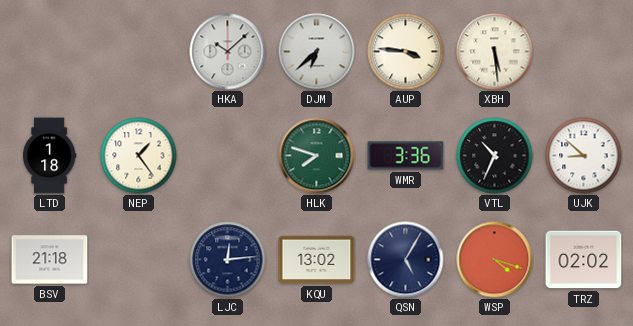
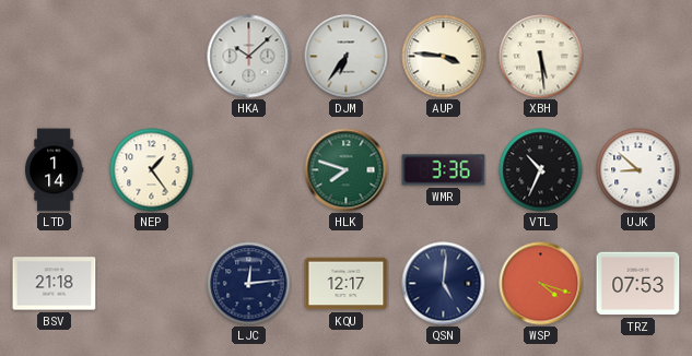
DJM: 6:38 -> 6:36
LTD: 1:18 -> 1:14
KQU: 13:02 -> 12:17
QSN: 5:05 -> 5:01
TRZ: 02:02 -> 07:53
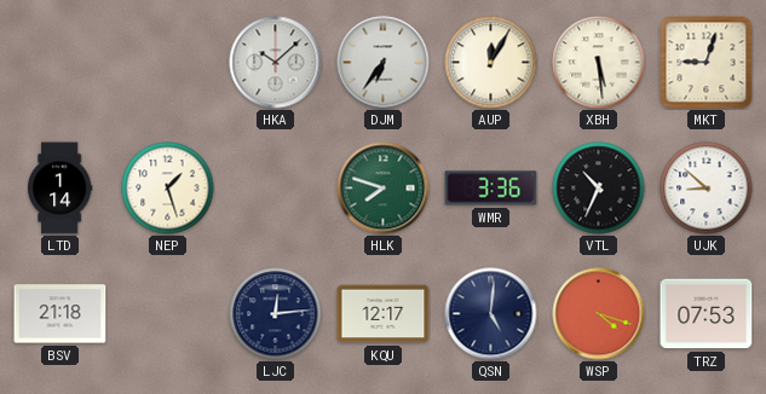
AUP: 3:46 -> 12:05
MKT: none -> 9:03
NEP: 1:24 -> 1:27
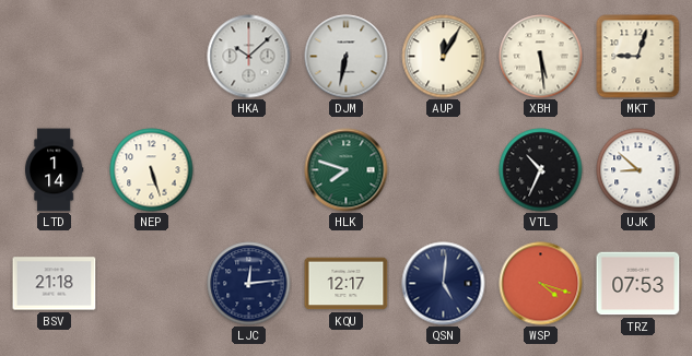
DJM: 6:36 -> 6:32
NEP: 1:27 -> 5:27
WMR: 3:36 -> none
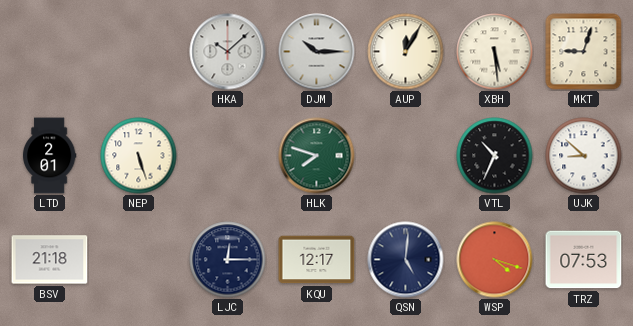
DJM: 6:32 -> 10:15
LTD: 1:14 -> 2:01
LJC: 12:14 -> 12:15
